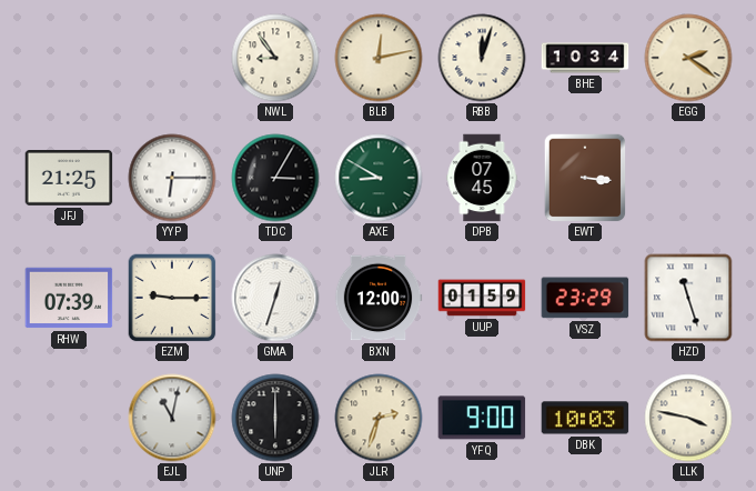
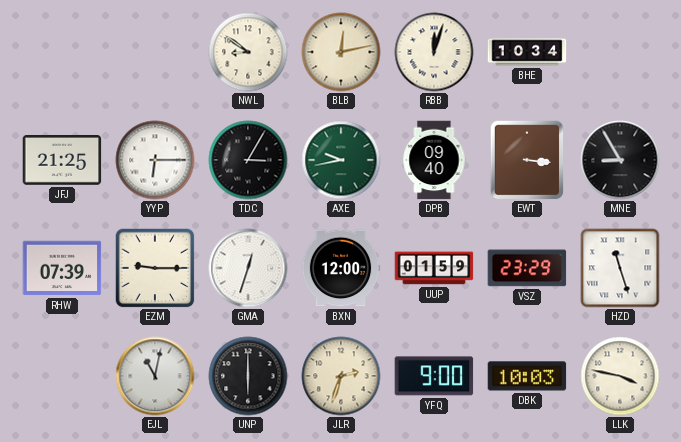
NWL: 8:54 -> 8:51
EGG: 2:21 -> none
AXE: 8:50 -> 9:43
DPB: 07:45 -> 09:40
MNE: none -> 8:55
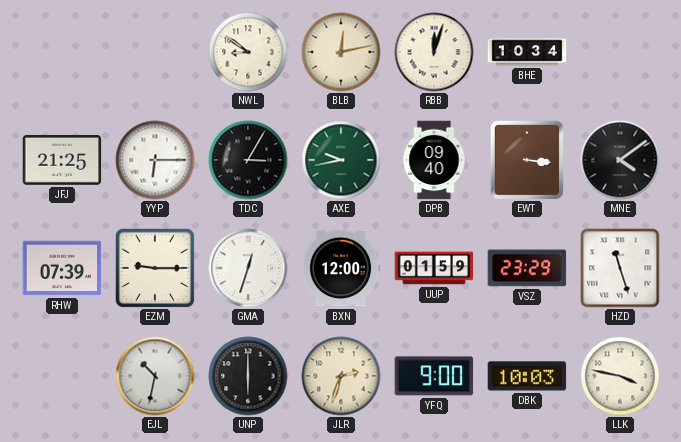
MNE: 8:55 -> 4:09
EJL: 11:02 -> 10:32
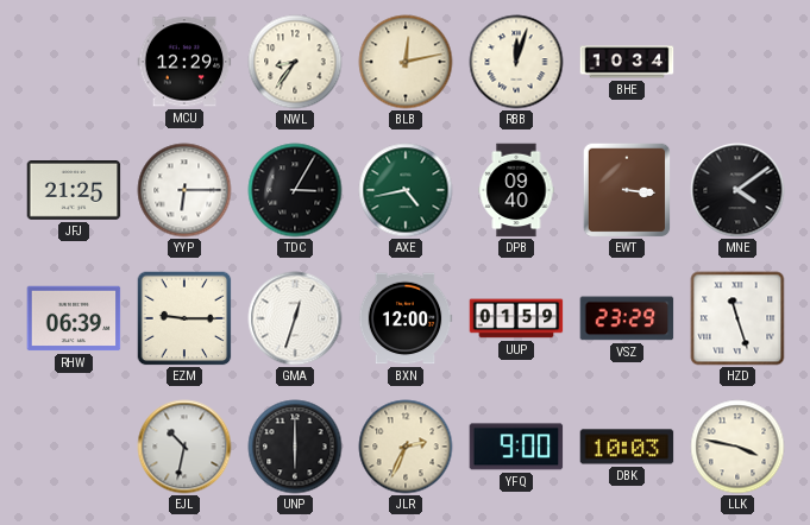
MCU: none -> 12:29
NWL: 8:51 -> 8:36
AXE: 9:43 -> 4:43
RHW: 07:39 -> 06:39
JLR: 2:33 -> 2:34
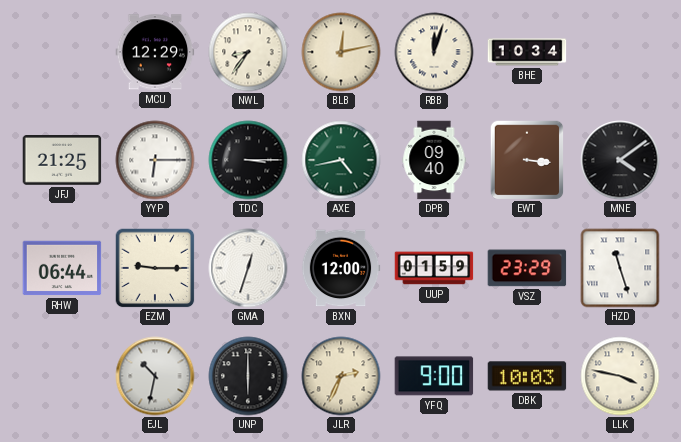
TDC: 3:05 -> 3:15
RHW: 06:39 -> 06:44
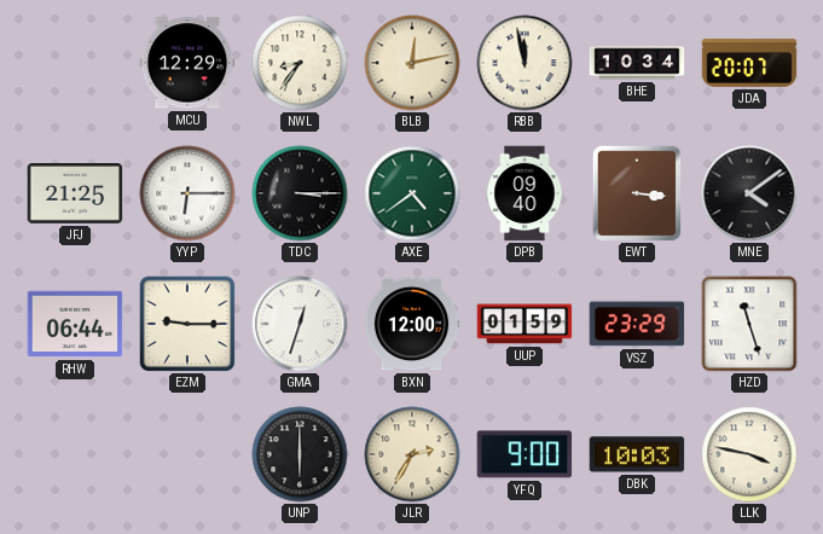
RBB: 12:03 -> 11:58
JDA: none -> 20:07
AXE: 4:43 -> 4:39
EJL: 10:32 -> none
JLR: 2:34 -> 2:35
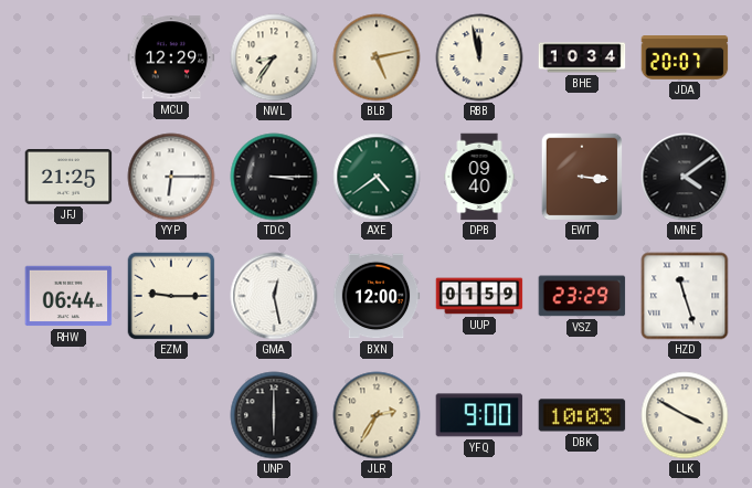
BLB: 12:13 -> 5:13
GMA: 12:33 -> 12:28
LLK: 3:47 -> 3:50
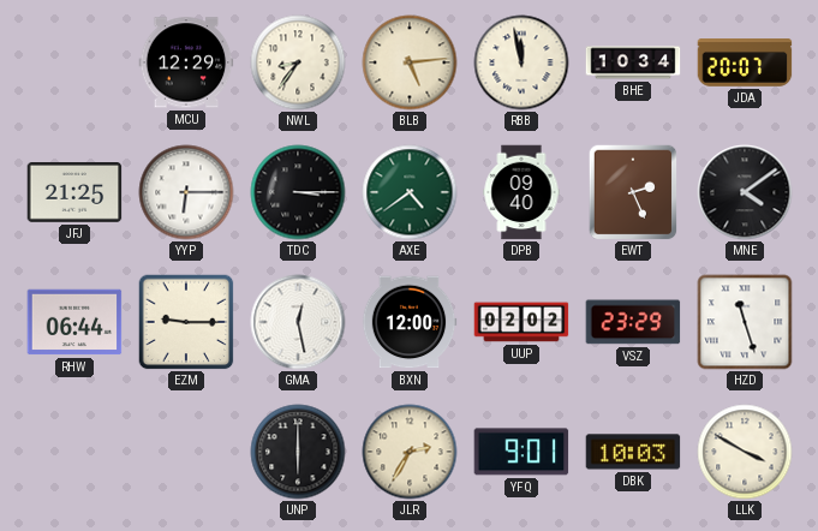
BLB: 5:13 -> 5:14
EWT: 3:16 -> 2:26
UUP: 01:59 -> 02:02
YFQ: 9:00 -> 9:01
